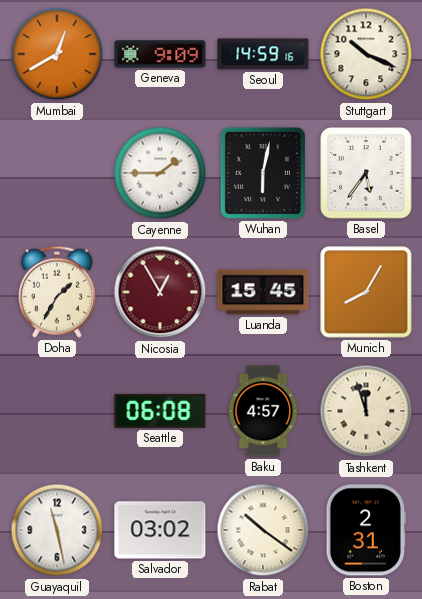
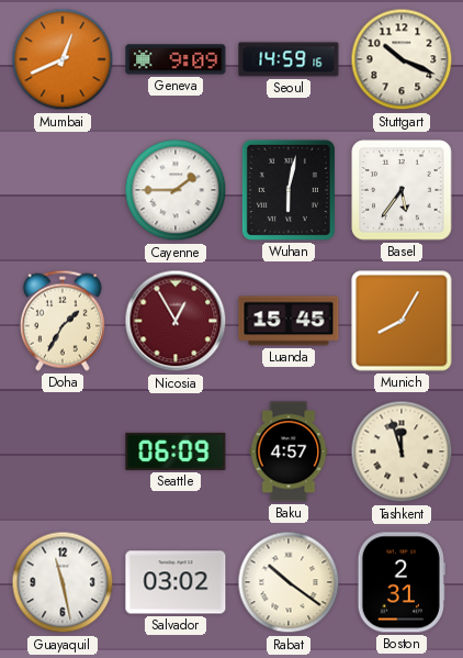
Mumbai: 12:40 -> 12:41
Seattle: 06:08 -> 06:09
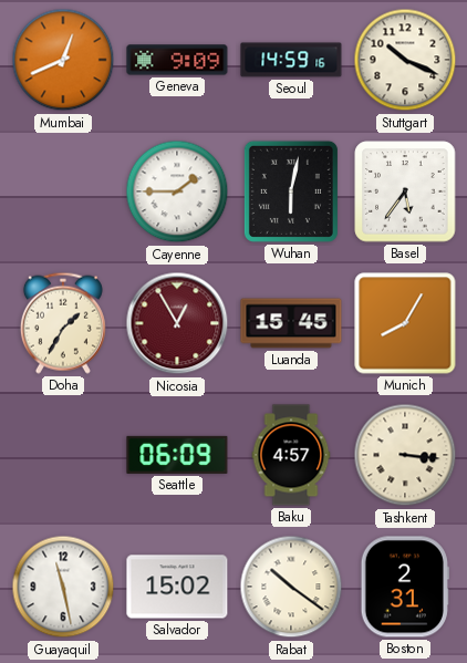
Tashkent: 11:57 -> 3:16
Salvador: 03:02 -> 15:02
